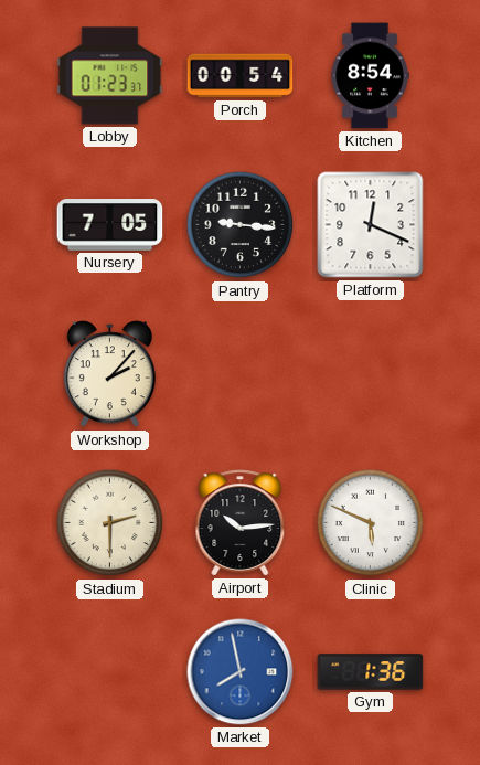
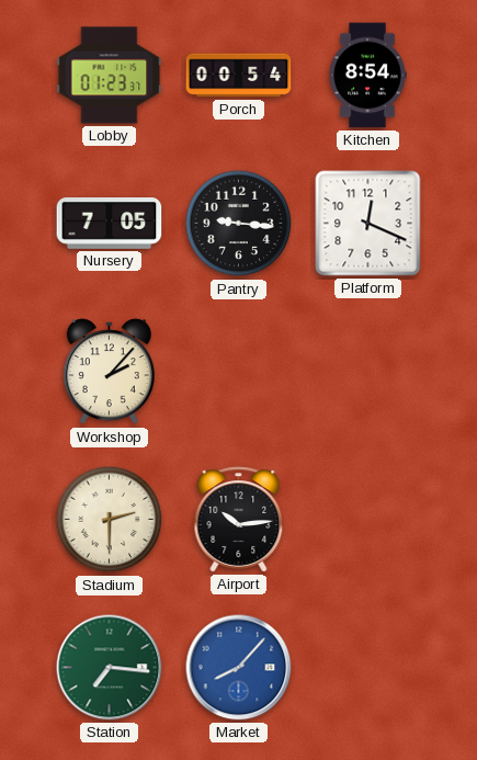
Clinic: 5:49 -> none
Station: none -> 7:16
Market: 7:58 -> 8:07
Gym: 1:36 -> none
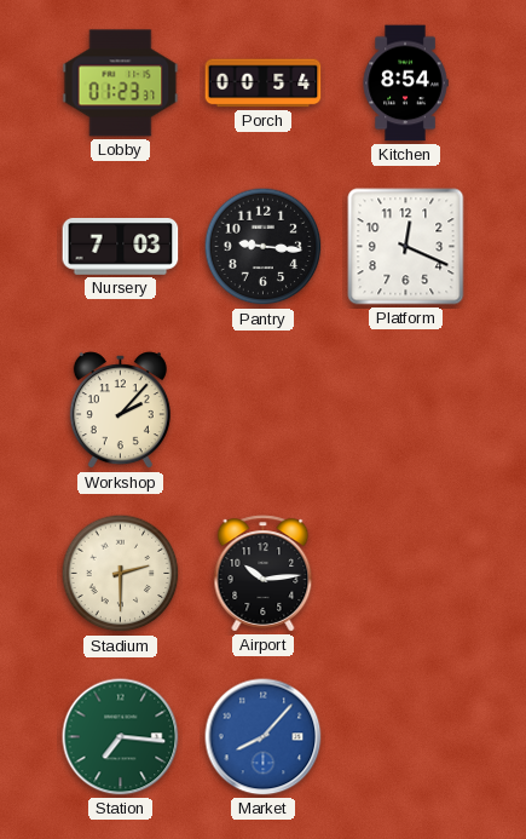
Nursery: 7:05 -> 7:03
